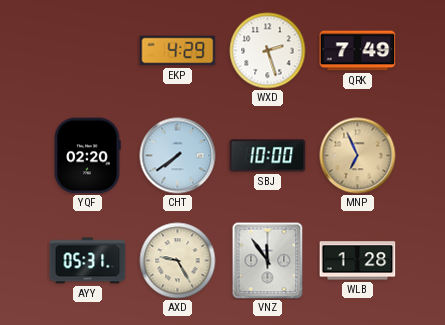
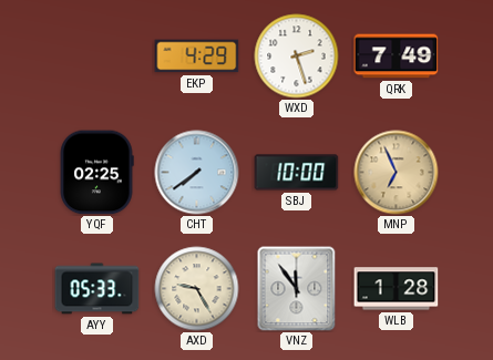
YQF: 02:20 -> 02:25
AYY: 05:31 -> 05:33
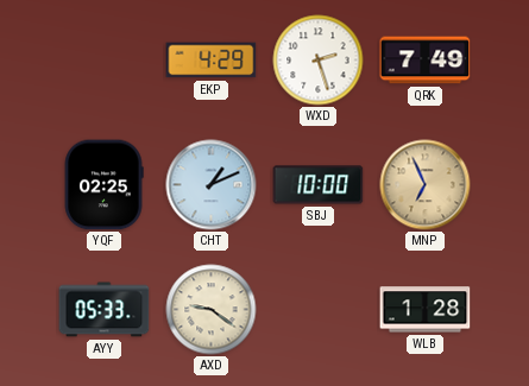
CHT: 7:39 -> 1:11
AXD: 9:25 -> 9:21
VNZ: 11:54 -> none
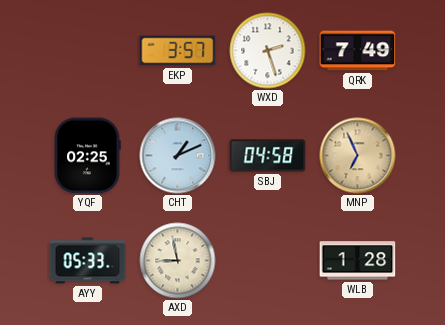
EKP: 4:29 -> 3:57
SBJ: 10:00 -> 04:58
AXD: 9:21 -> 8:58
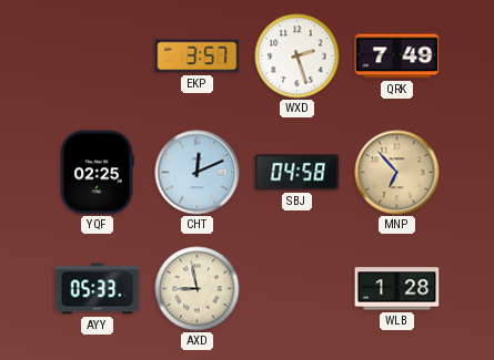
CHT: 1:11 -> 12:11
MNP: 6:56 -> 6:53
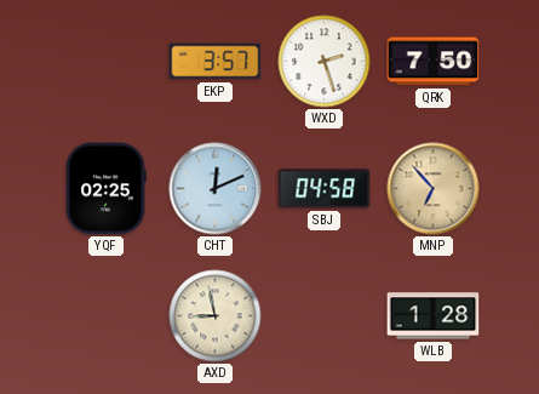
QRK: 7:49 -> 7:50
AYY: 05:33 -> none
